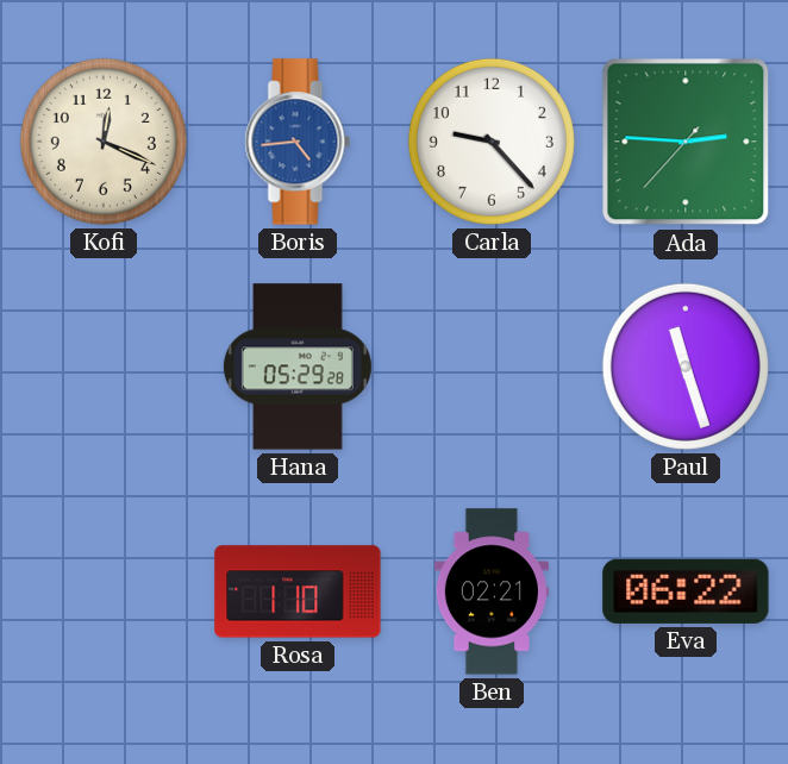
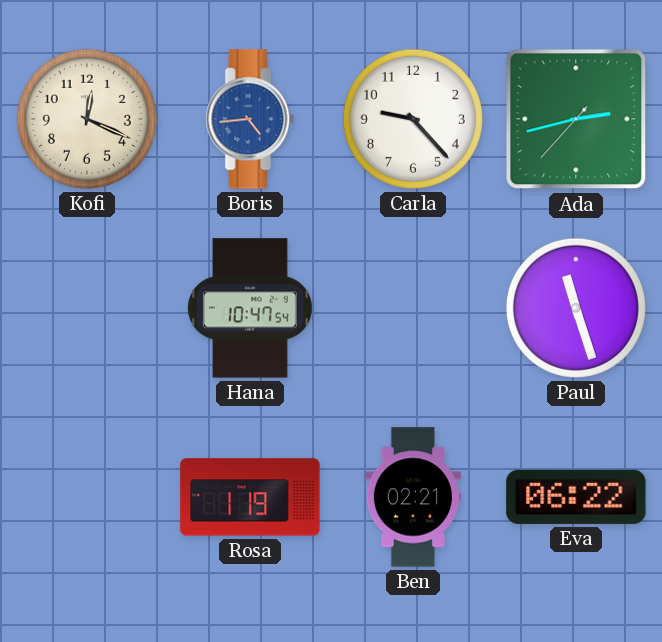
Ada: 2:45 -> 2:42
Hana: 05:29 -> 10:47
Rosa: 1:10 -> 1:19
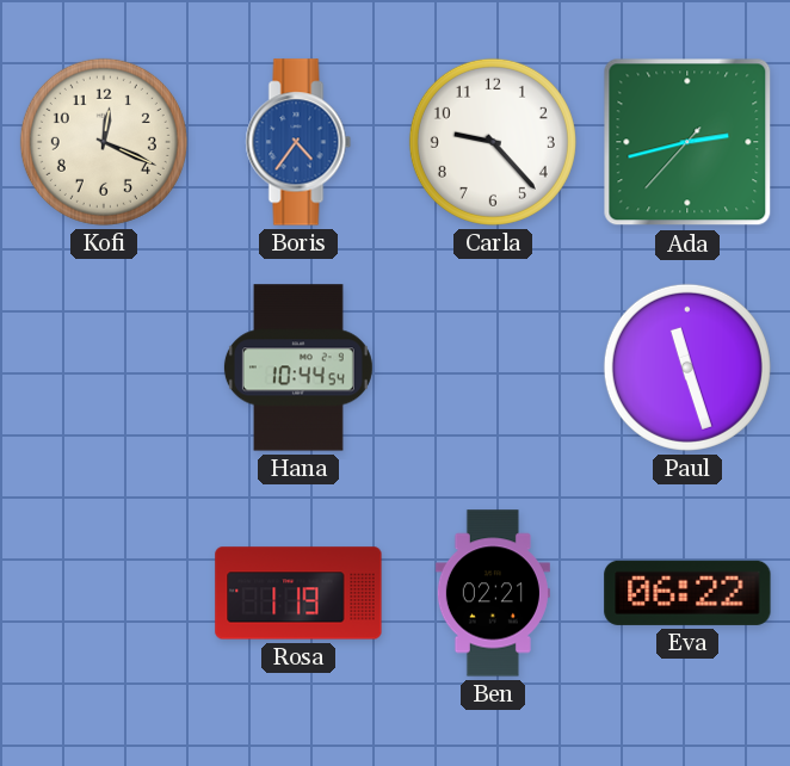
Boris: 4:44 -> 4:36
Hana: 10:47 -> 10:44
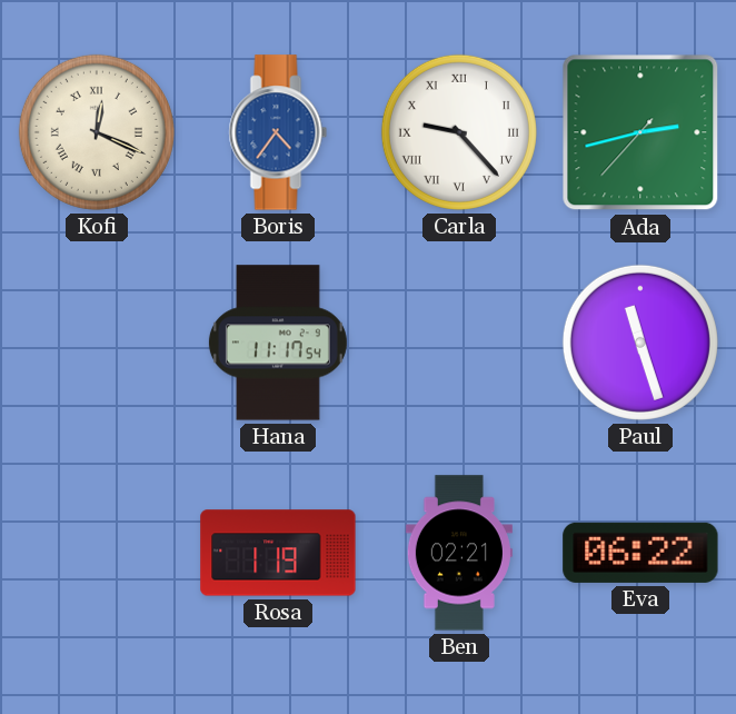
Kofi numerals: Arabic -> Roman
Carla numerals: Arabic -> Roman
Hana: 10:44 -> 11:17
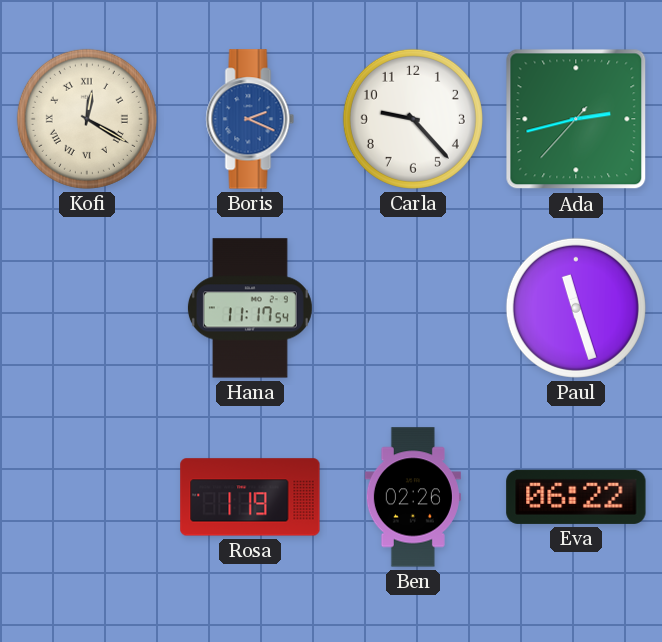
Kofi: 12:19 -> 12:20
Boris: 4:36 -> 2:19
Carla numerals: Roman -> Arabic
Ben: 02:21 -> 02:26
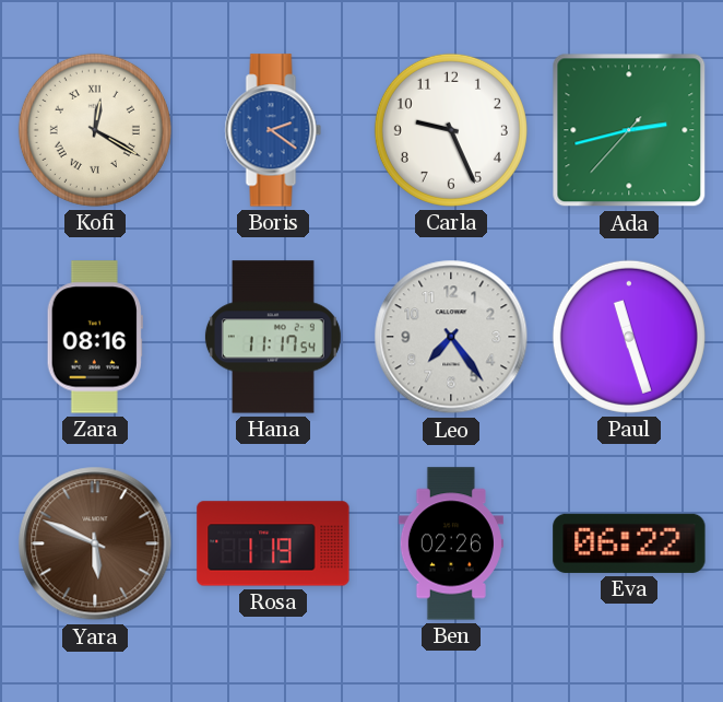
Boris: 2:19 -> 2:21
Carla: 9:23 -> 9:26
Zara: none -> 08:16
Leo: none -> 7:24
Yara: none -> 5:49
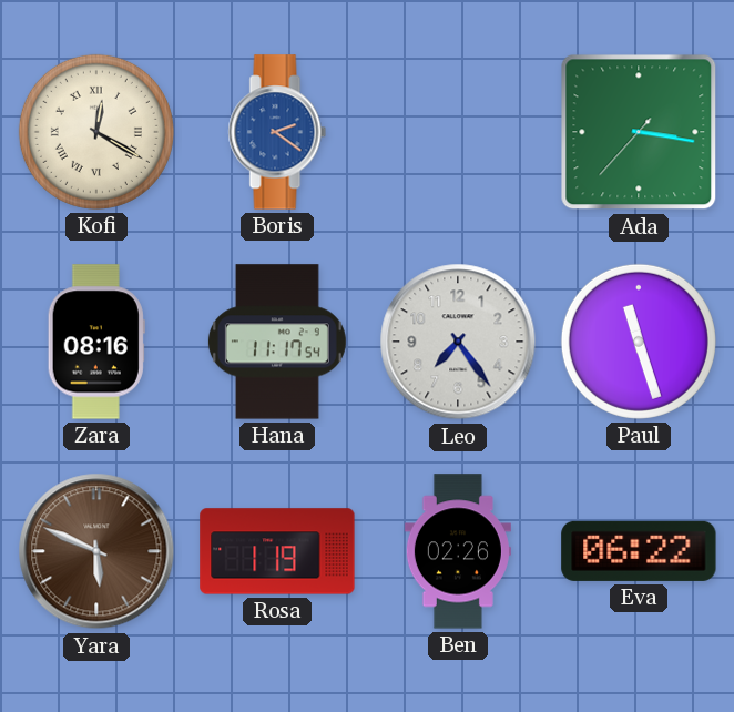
Carla: 9:26 -> none
Ada: 2:42 -> 3:16
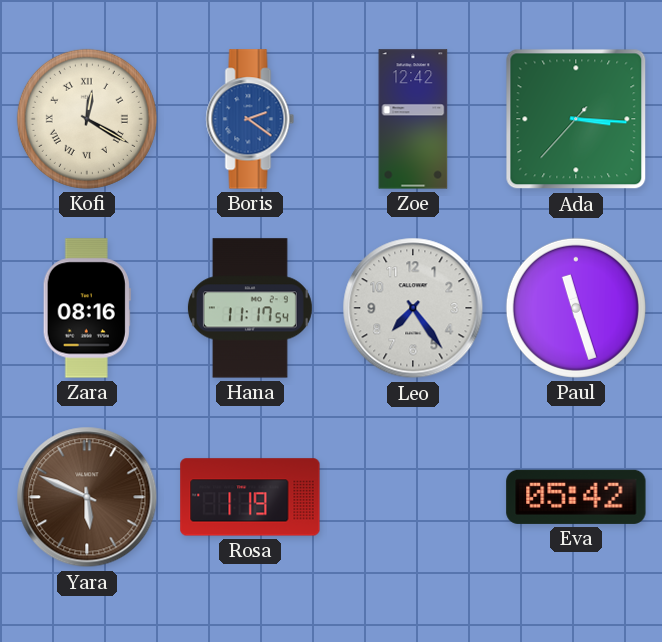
Zoe: none -> 12:42
Ada: 3:16 -> 3:15
Ben: 02:26 -> none
Eva: 06:22 -> 05:42
